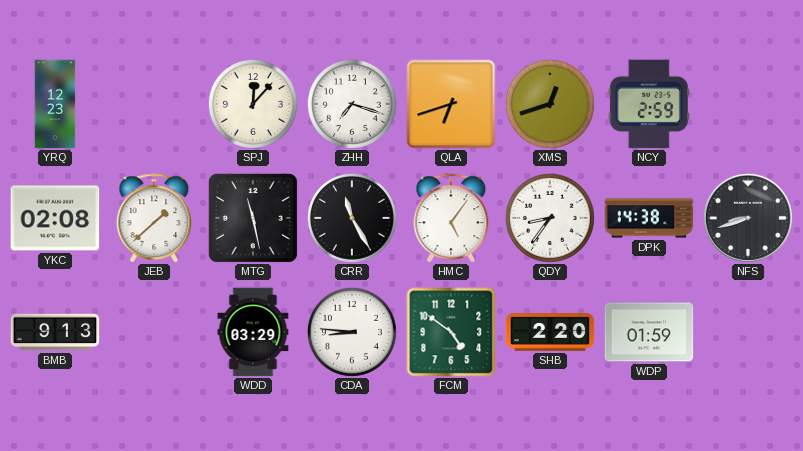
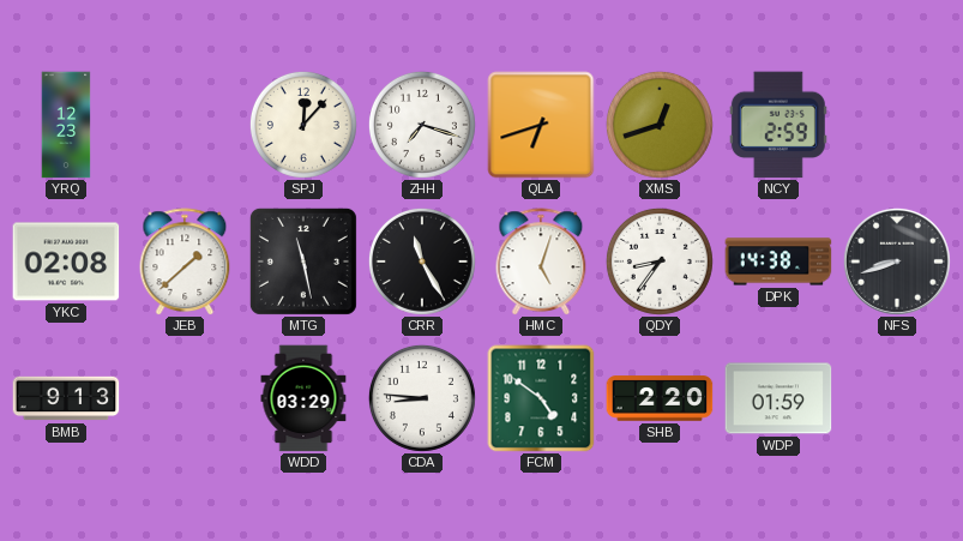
HMC: 5:06 -> 5:03
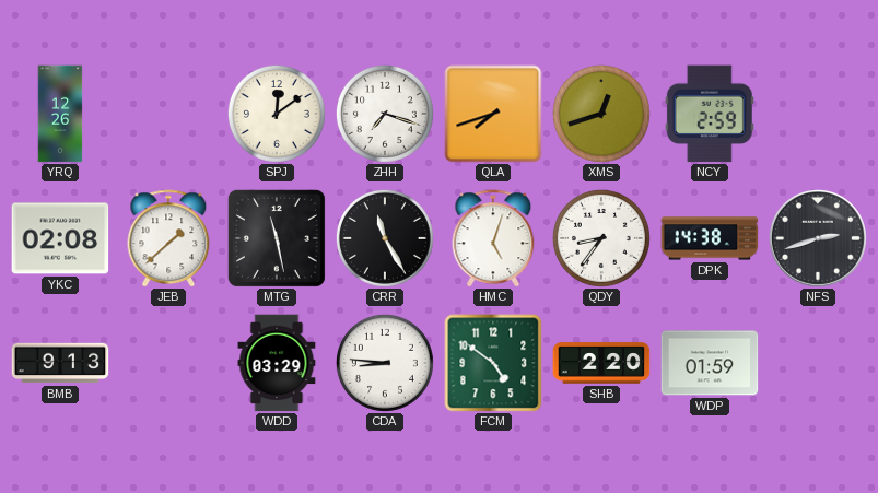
YRQ: 12:23 -> 12:26
SPJ: 12:07 -> 12:09
QLA: 6:42 -> 7:42
NFS: 8:42 -> 2:42
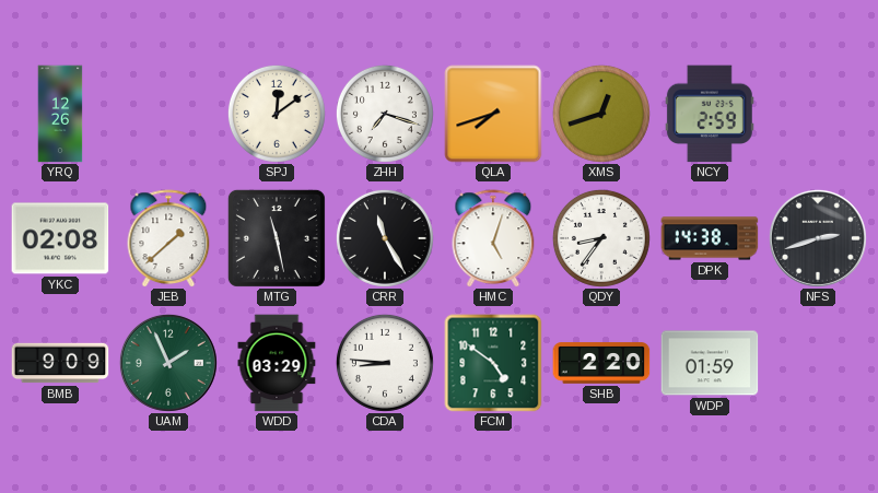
BMB: 9:13 -> 9:09
UAM: none -> 1:56
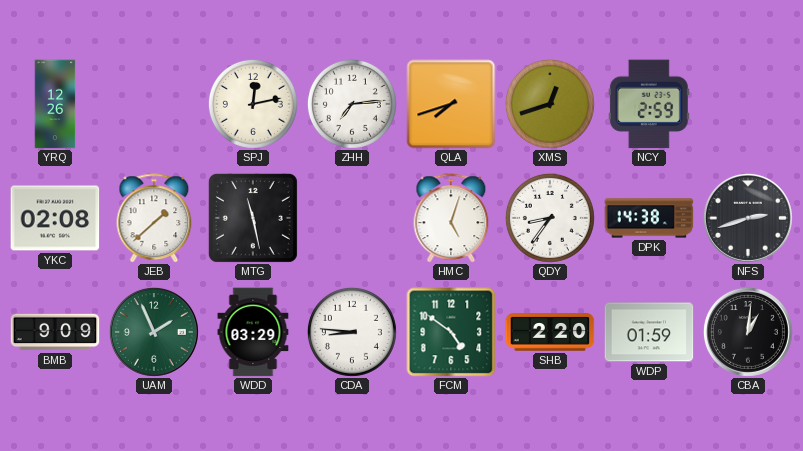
SPJ: 12:09 -> 12:13
ZHH: 7:18 -> 7:14
CRR: 11:25 -> none
CBA: none -> 1:01
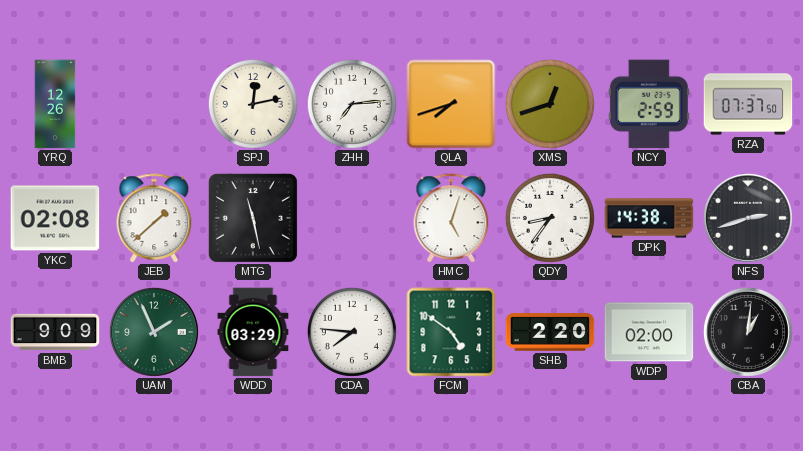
RZA: none -> 07:37
CDA: 8:46 -> 7:46
WDP: 01:59 -> 02:00
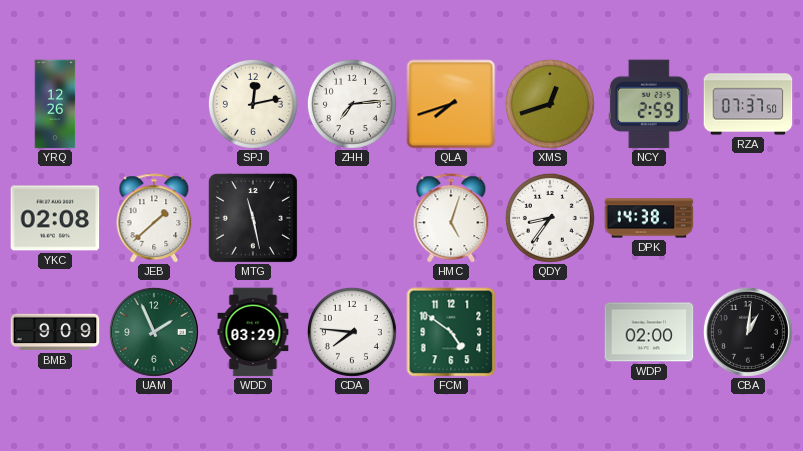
NFS: 2:42 -> none
SHB: 2:20 -> none
